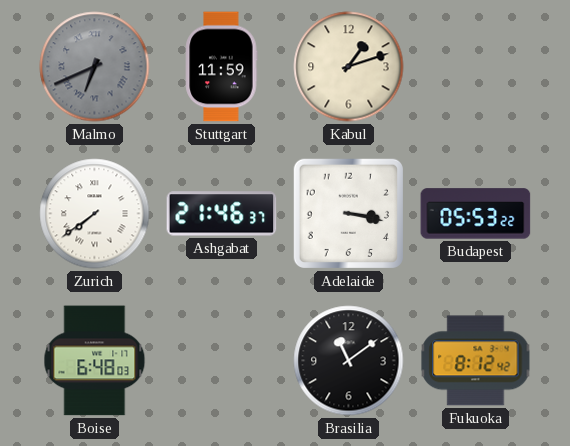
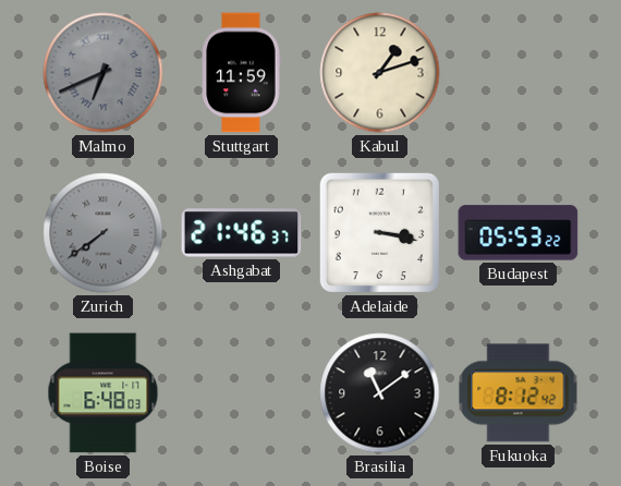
Zurich dial: white -> grey
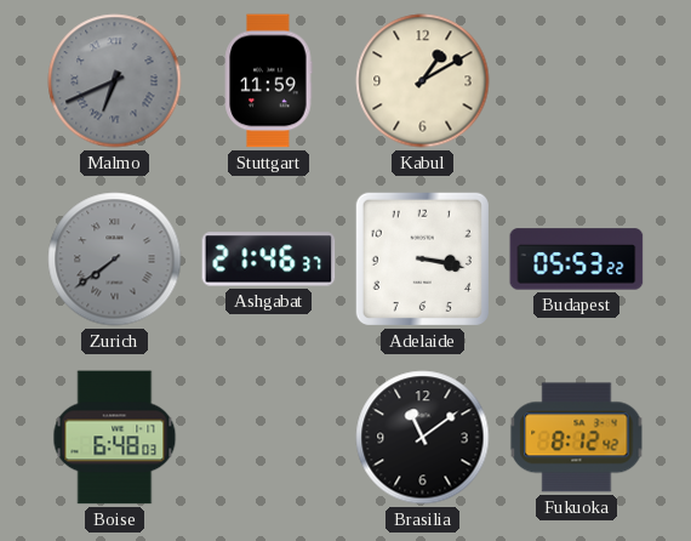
Kabul: 1:12 -> 1:10
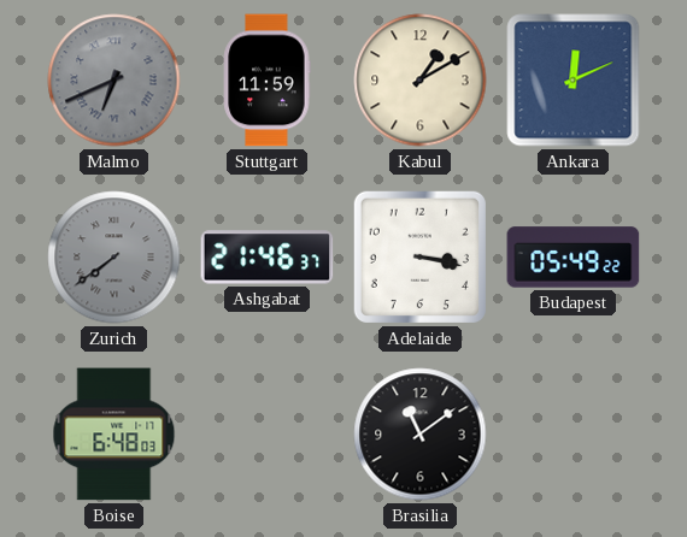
Ankara: none -> 12:11
Budapest: 05:53 -> 05:49
Fukuoka: 8:12 -> none
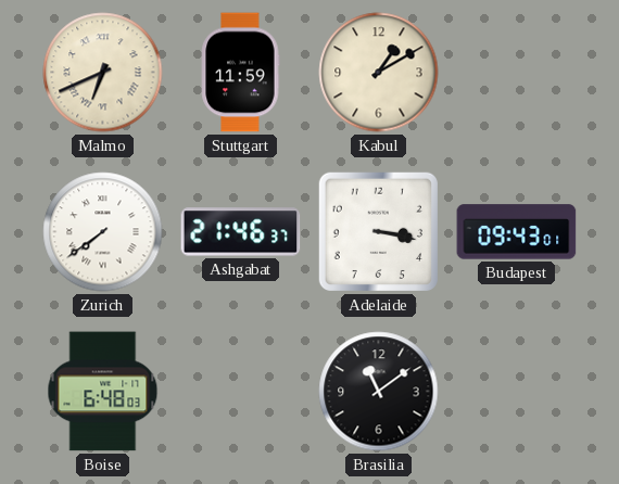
Malmo dial: grey -> cream
Ankara: 12:11 -> none
Zurich dial: grey -> white
Budapest: 05:49 -> 09:43
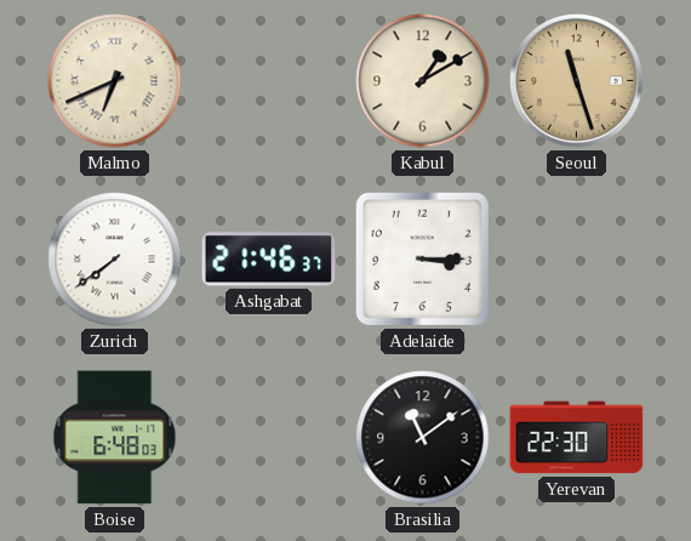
Stuttgart: 11:59 -> none
Seoul: none -> 11:27
Adelaide: 3:17 -> 3:15
Budapest: 09:43 -> none
Yerevan: none -> 22:30
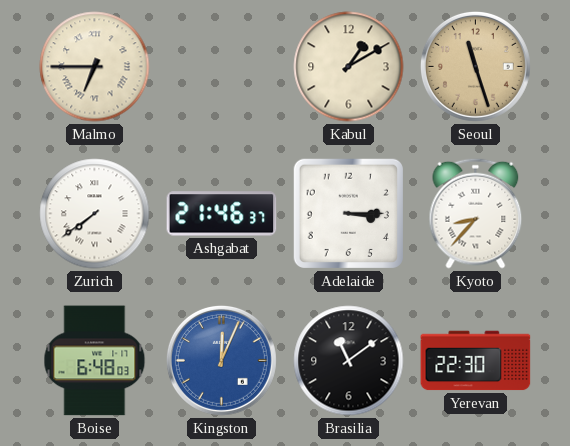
Malmo: 6:41 -> 6:45
Kyoto: none -> 8:37
Kingston: none -> 12:04
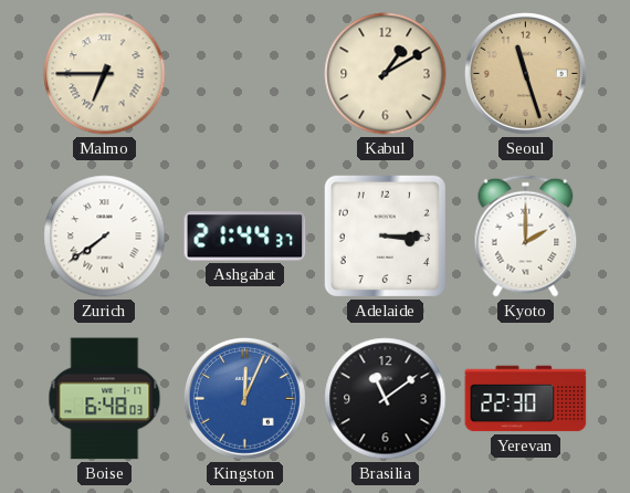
Ashgabat: 21:46 -> 21:44
Kyoto: 8:37 -> 2:00
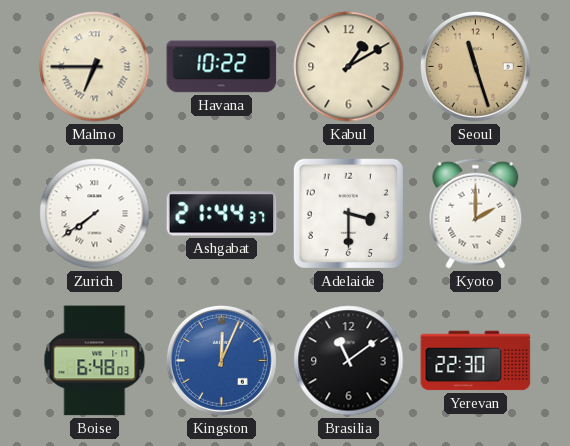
Havana: none -> 10:22
Adelaide: 3:15 -> 3:30
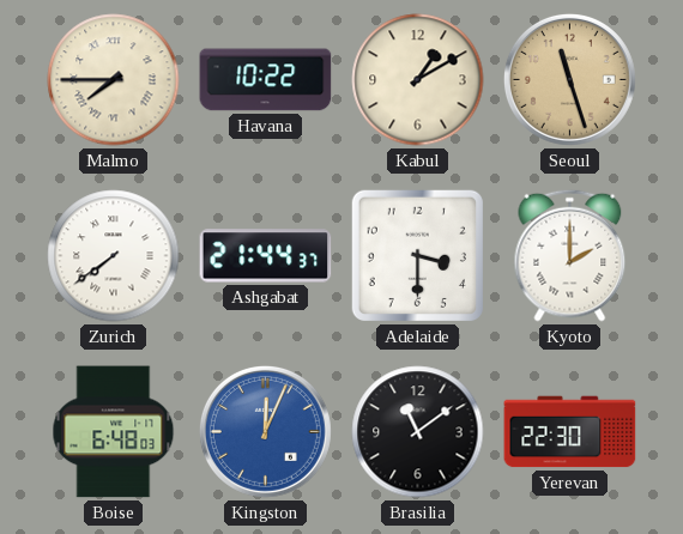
Malmo: 6:45 -> 7:45
